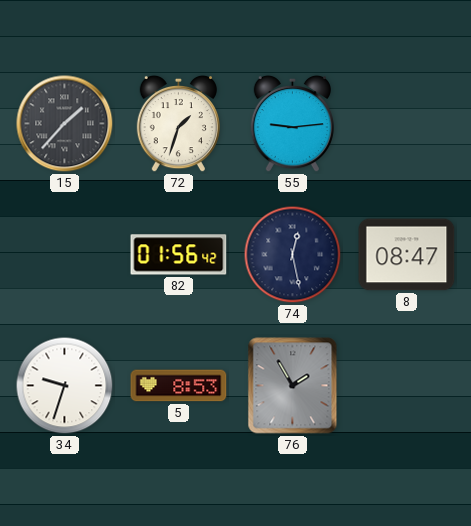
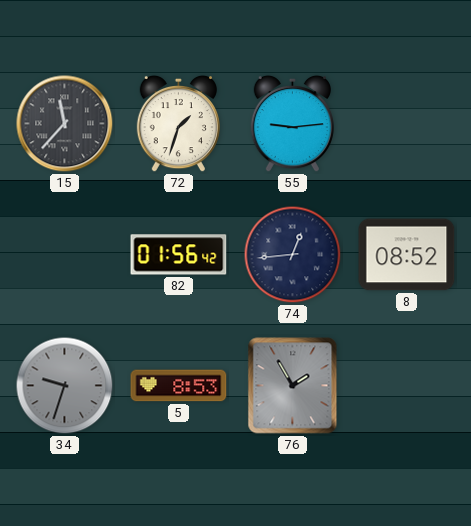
15: 1:37 -> 11:37
74: 12:28 -> 12:44
8: 08:47 -> 08:52
34 dial: white -> grey
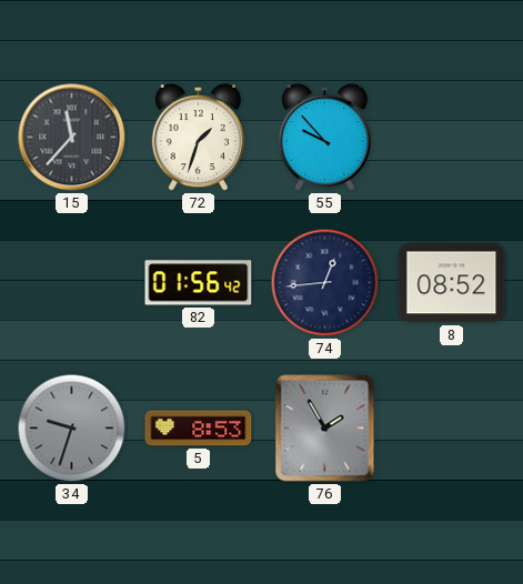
55: 9:14 -> 9:53
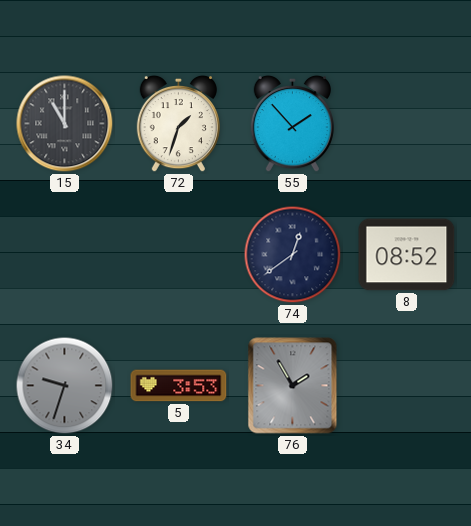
15: 11:37 -> 11:00
55: 9:53 -> 1:53
82: 01:56 -> none
74: 12:44 -> 12:39
5: 8:53 -> 3:53
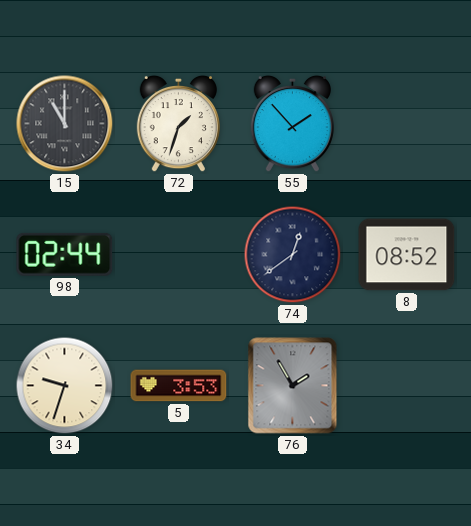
98: none -> 02:44
34 dial: grey -> cream
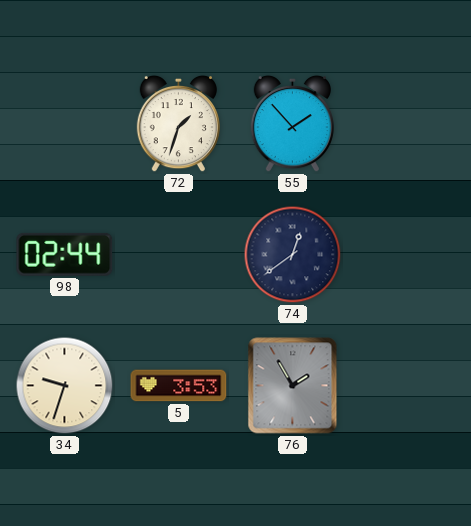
15: 11:00 -> none
8: 08:52 -> none
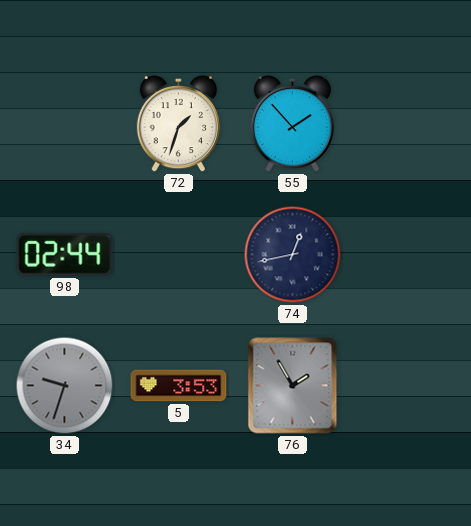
74: 12:39 -> 12:43
34 dial: cream -> grey
